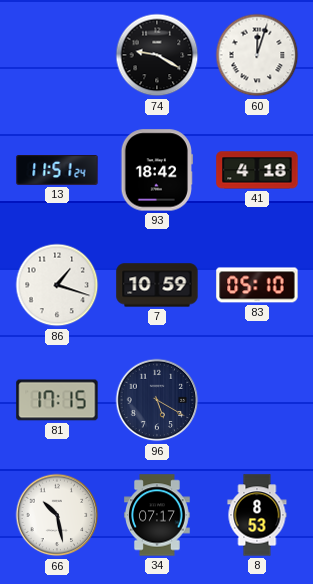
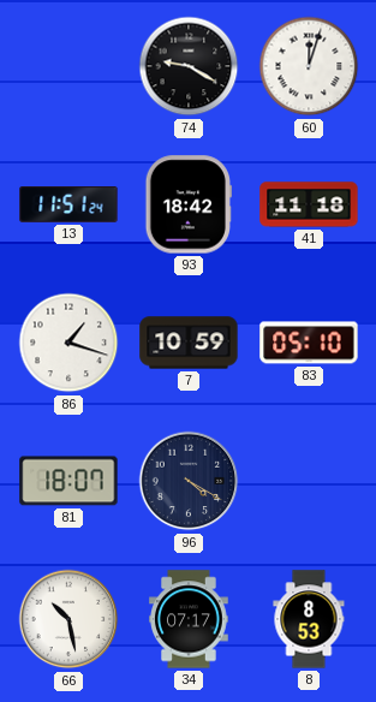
41: 4:18 -> 11:18
81: 17:15 -> 18:07
96: 5:20 -> 4:20
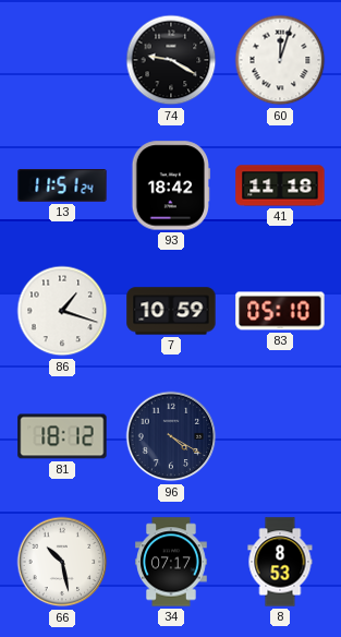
81: 18:07 -> 18:12
